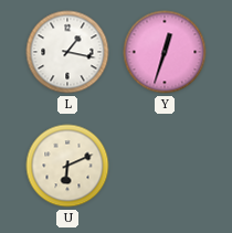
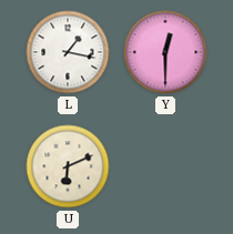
Y: 12:33 -> 12:30
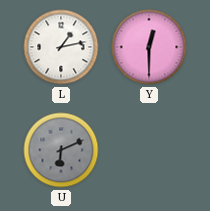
L: 1:17 -> 1:13
U dial: cream -> grey
